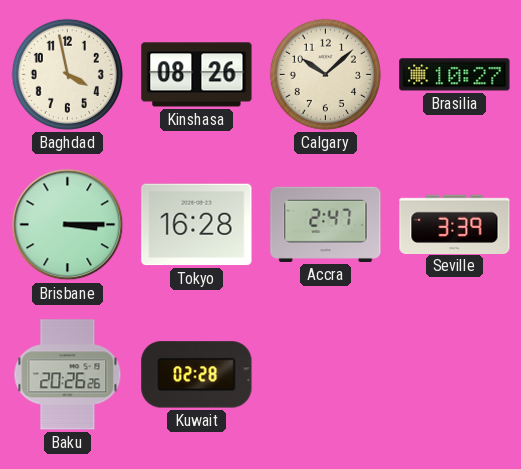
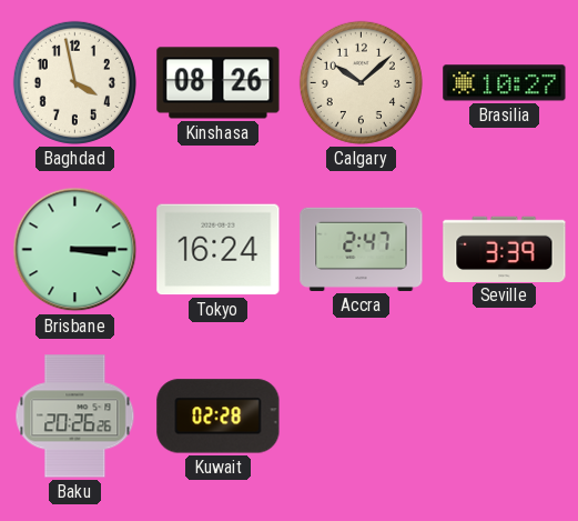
Tokyo: 16:28 -> 16:24
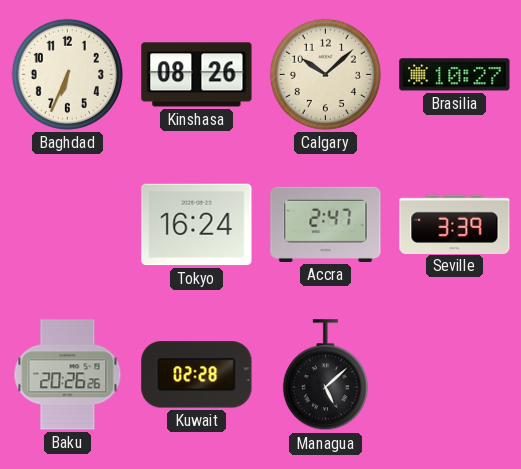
Baghdad: 3:58 -> 6:34
Brisbane: 3:15 -> none
Managua: none -> 5:08
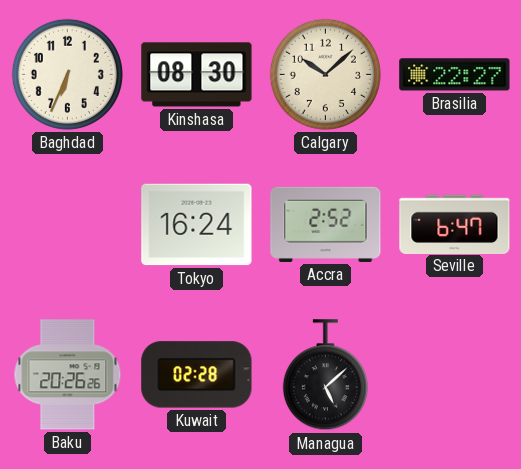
Kinshasa: 08:26 -> 08:30
Brasilia: 10:27 -> 22:27
Accra: 2:47 -> 2:52
Seville: 3:39 -> 6:47
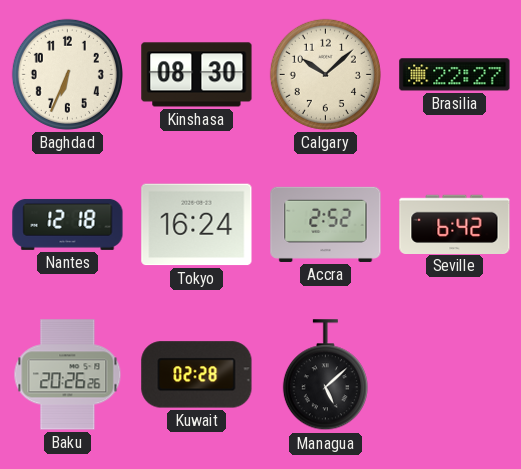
Nantes: none -> 12:18
Seville: 6:47 -> 6:42
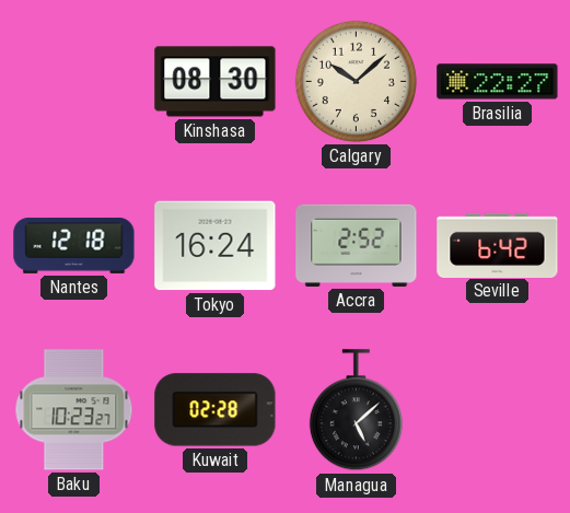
Baghdad: 6:34 -> none
Baku: 20:26 -> 10:23
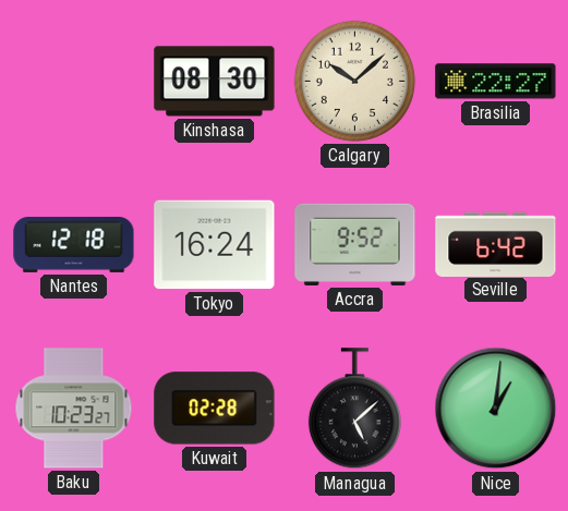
Accra: 2:52 -> 9:52
Nice: none -> 1:01
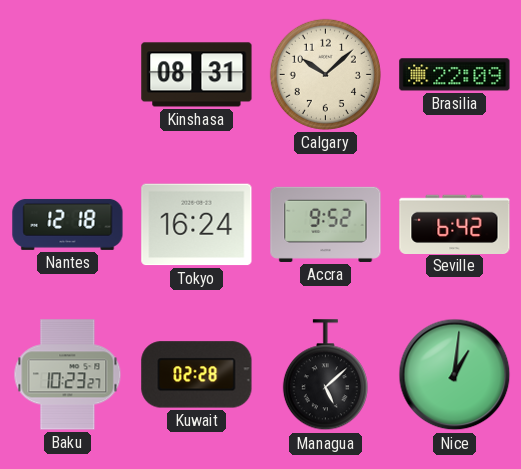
Kinshasa: 08:30 -> 08:31
Brasilia: 22:27 -> 22:09
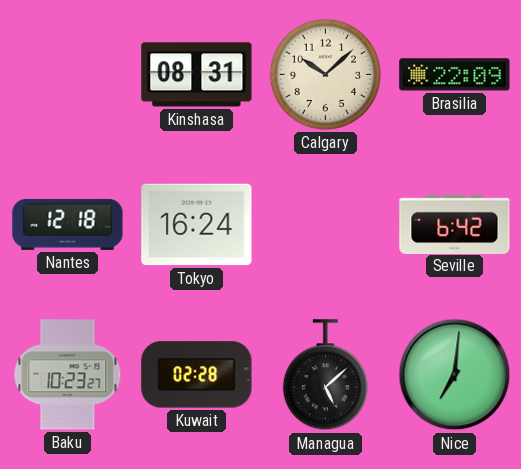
Accra: 9:52 -> none
Nice: 1:01 -> 7:01
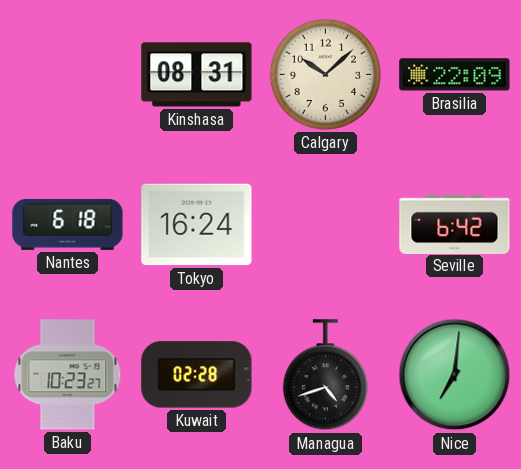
Nantes: 12:18 -> 6:18
Managua: 5:08 -> 4:42
